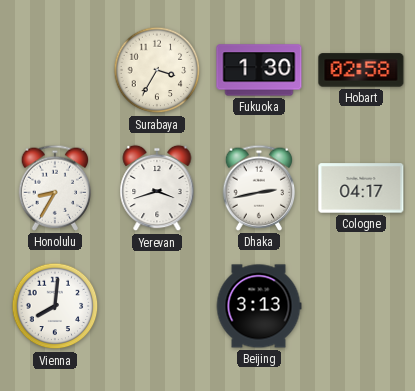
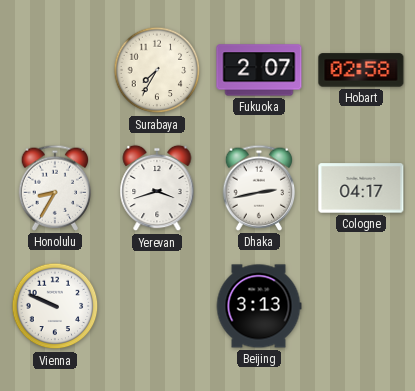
Surabaya: 3:35 -> 7:35
Fukuoka: 1:30 -> 2:07
Vienna: 8:01 -> 9:49
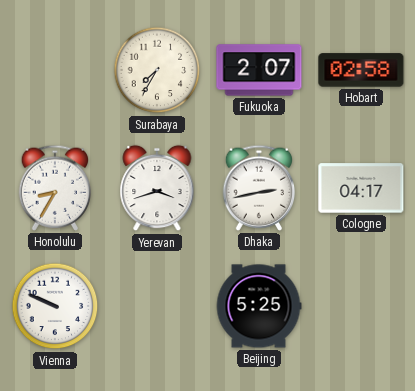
Beijing: 3:13 -> 5:25
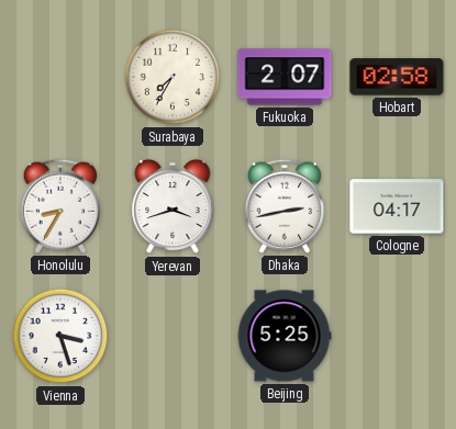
Vienna: 9:49 -> 3:27
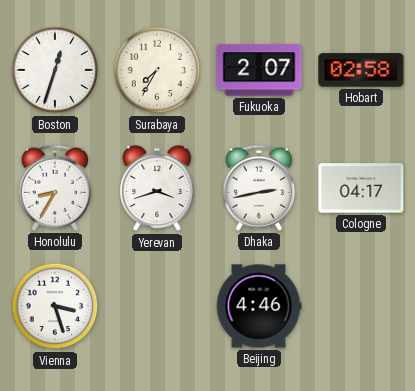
Boston: none -> 12:33
Beijing: 5:25 -> 4:46
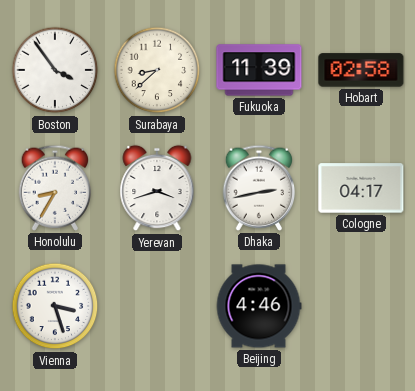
Boston: 12:33 -> 3:54
Surabaya: 7:35 -> 8:38
Fukuoka: 2:07 -> 11:39
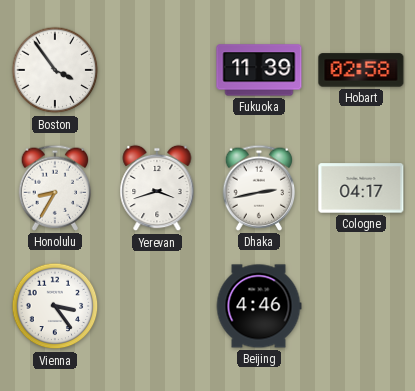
Surabaya: 8:38 -> none
Vienna: 3:27 -> 3:24
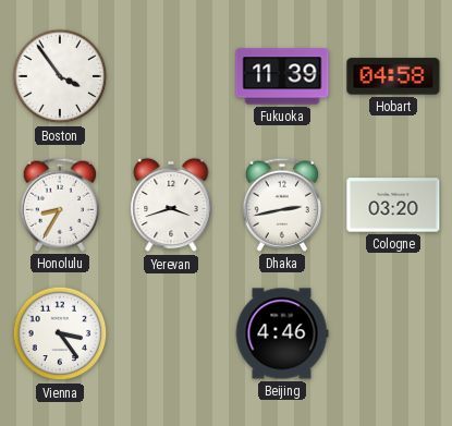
Hobart: 02:58 -> 04:58
Cologne: 04:17 -> 03:20
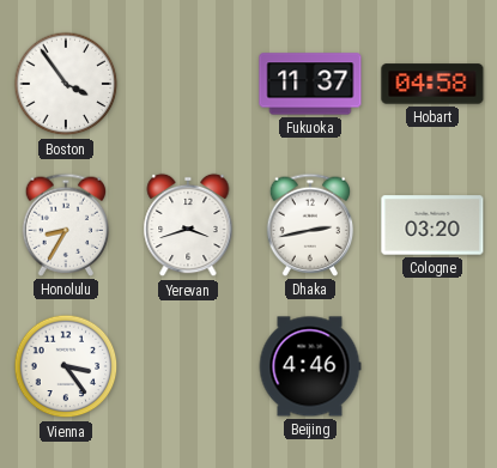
Fukuoka: 11:39 -> 11:37
